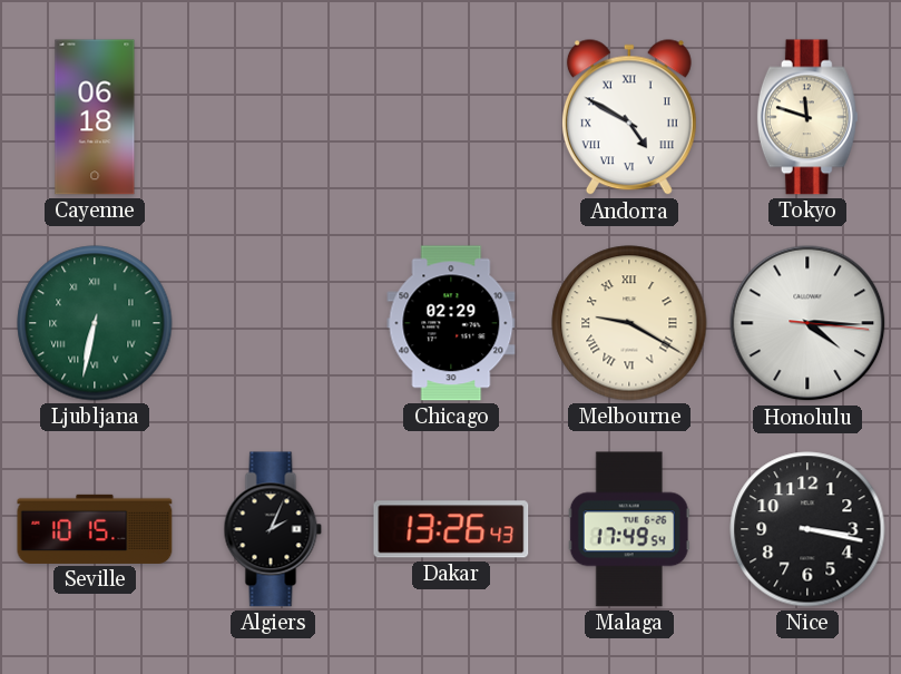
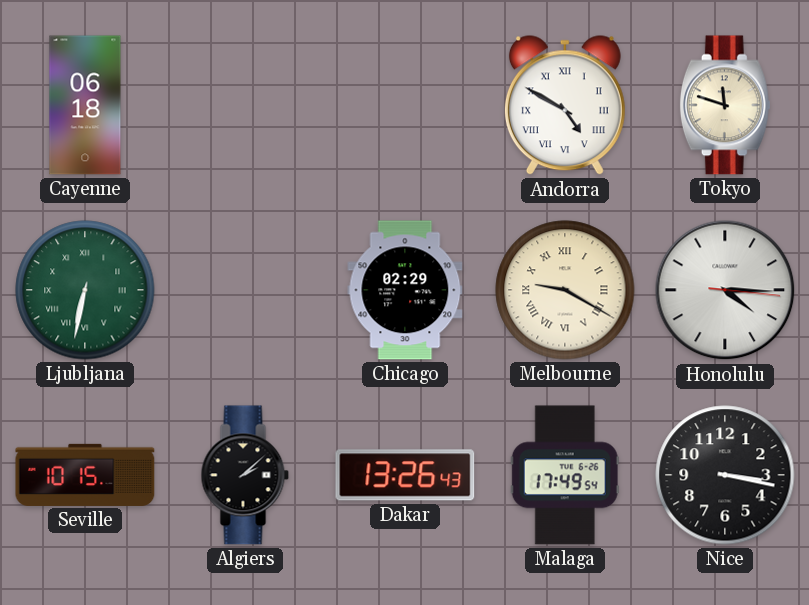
Algiers: 2:04 -> 2:08
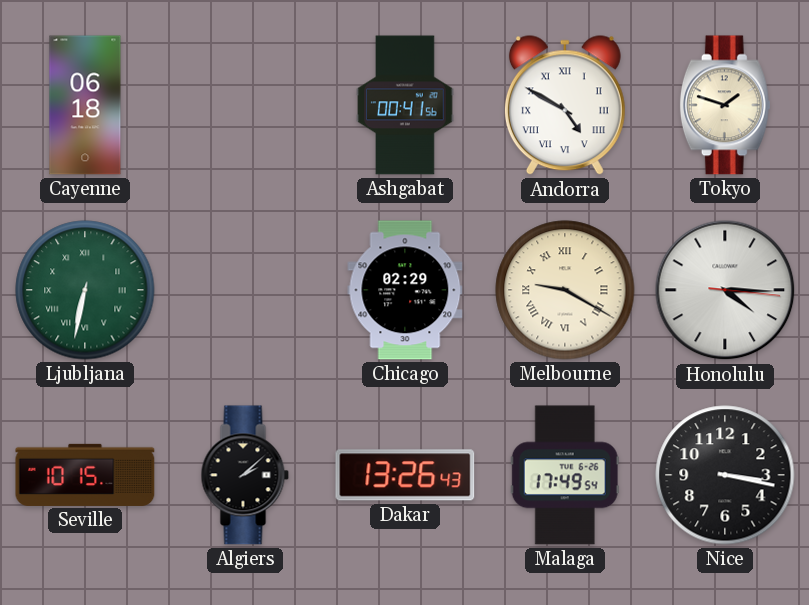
Ashgabat: none -> 00:41
Tokyo: 11:48 -> 1:48
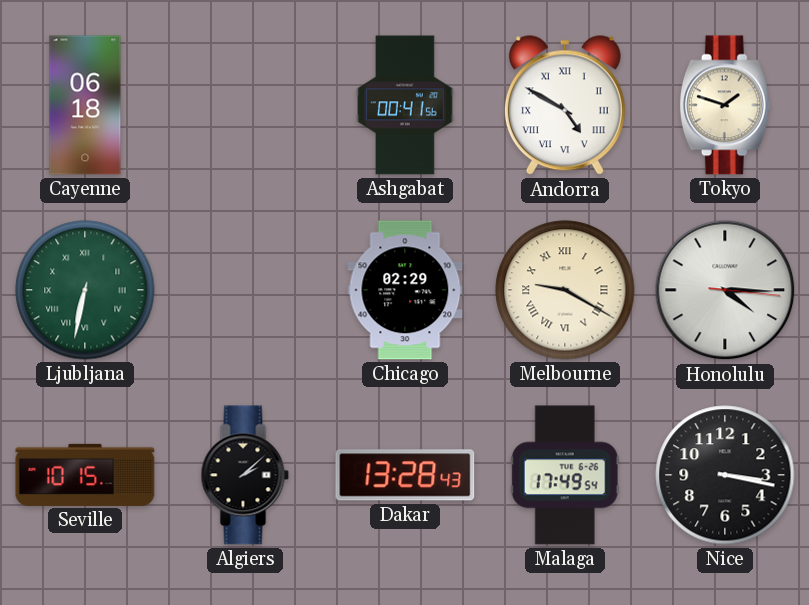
Dakar: 13:26 -> 13:28
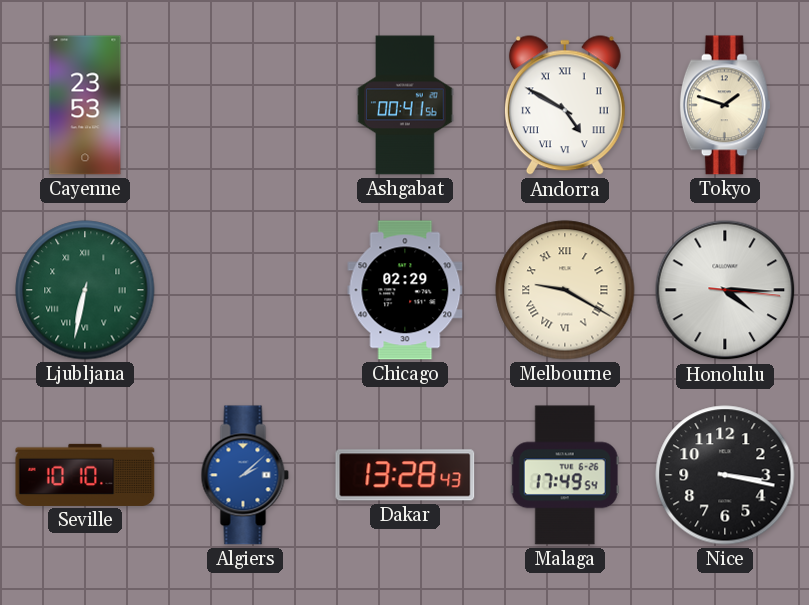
Cayenne: 06:18 -> 23:53
Seville: 10:15 -> 10:10
Algiers dial: black -> blue
